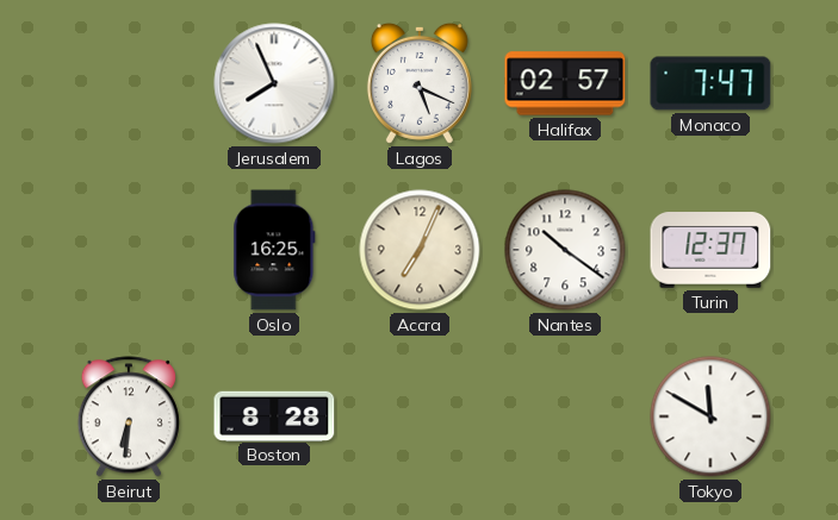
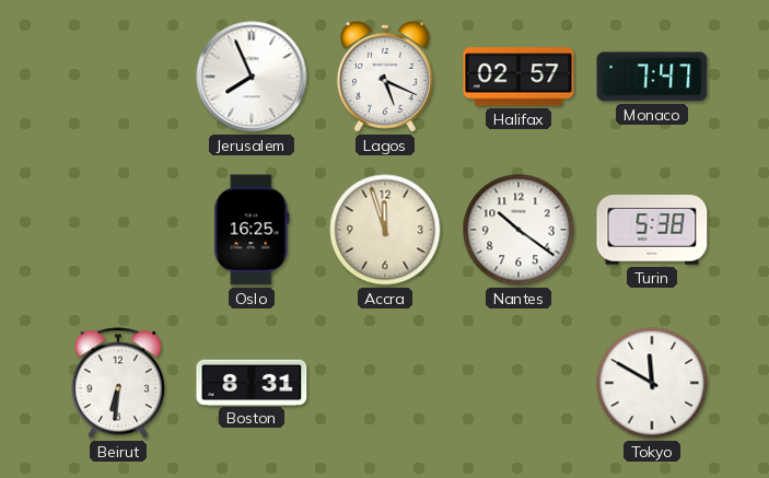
Accra: 7:04 -> 11:57
Turin: 12:37 -> 5:38
Boston: 8:28 -> 8:31
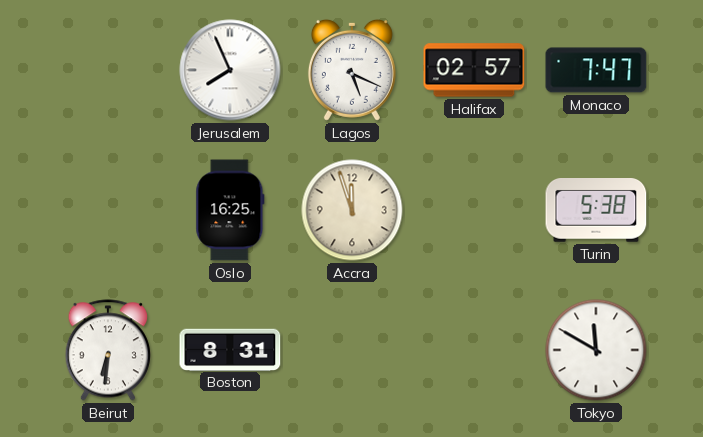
Nantes: 10:21 -> none
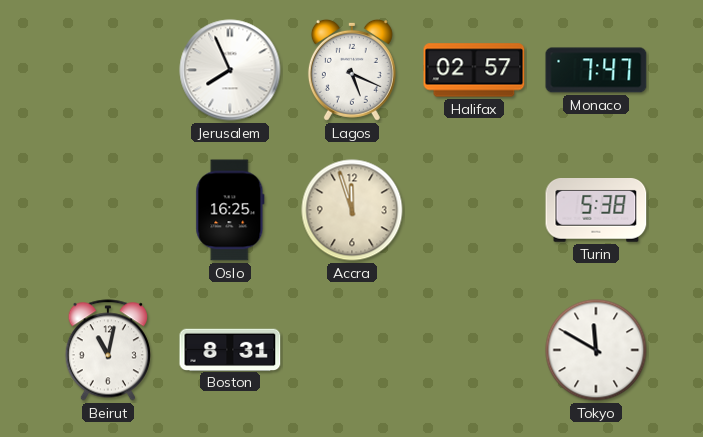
Beirut: 6:31 -> 11:02
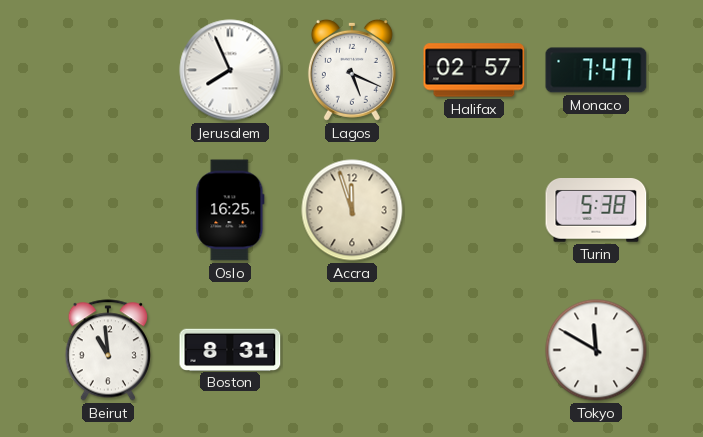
Beirut: 11:02 -> 10:59
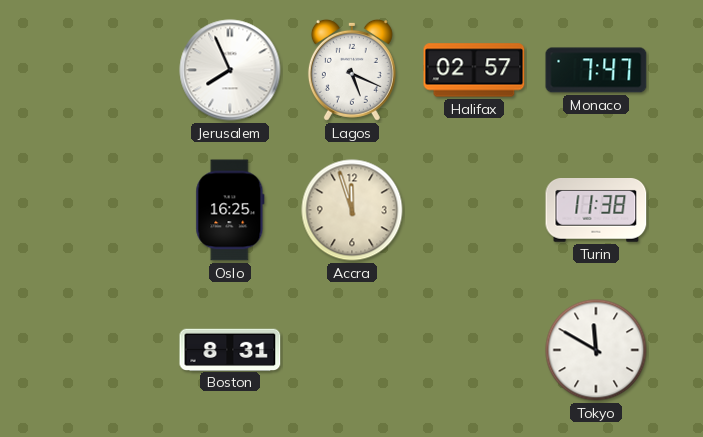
Turin: 5:38 -> 11:38
Beirut: 10:59 -> none
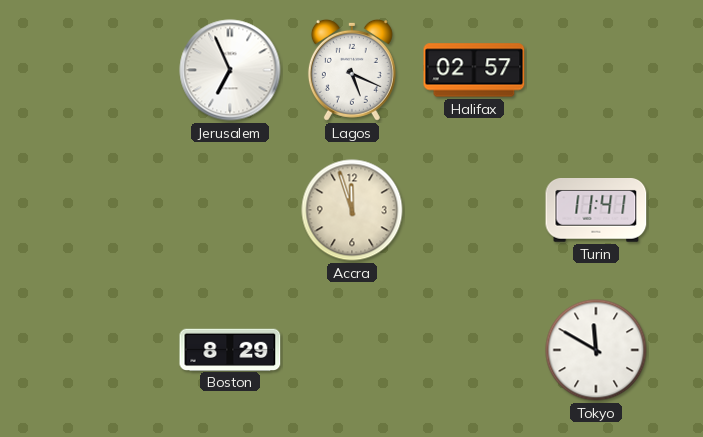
Jerusalem: 7:56 -> 6:56
Monaco: 7:47 -> none
Oslo: 16:25 -> none
Turin: 11:38 -> 11:41
Boston: 8:31 -> 8:29
